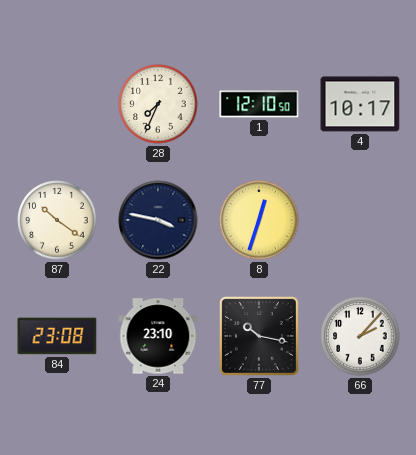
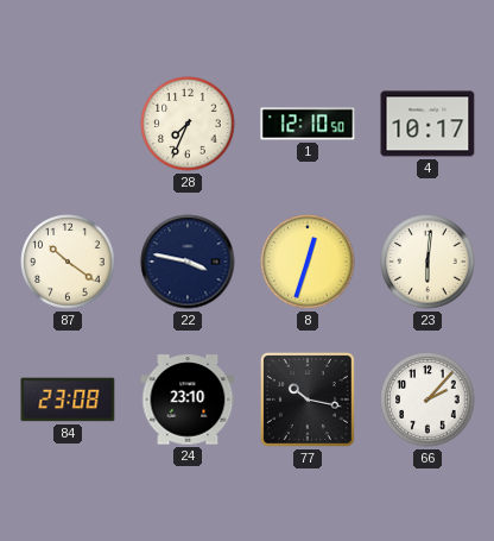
23: none -> 6:01
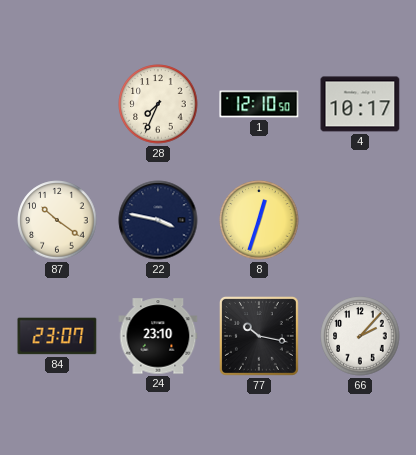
23: 6:01 -> none
84: 23:08 -> 23:07
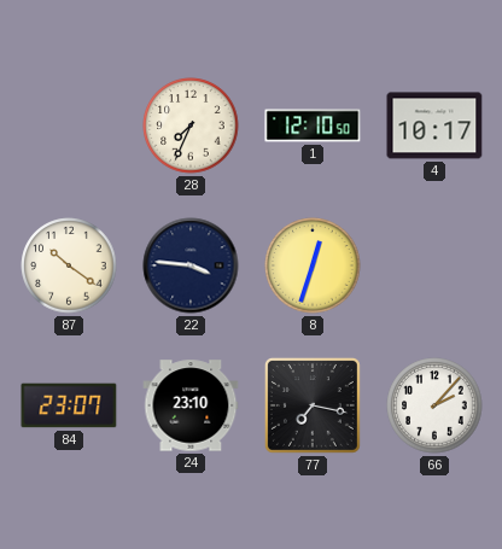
22: 3:47 -> 3:46
77: 10:17 -> 7:17
